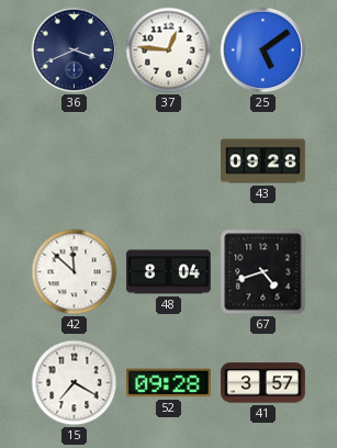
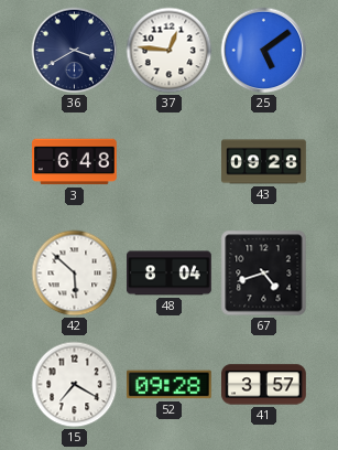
36: 3:41 -> 3:40
3: none -> 6:48
42: 11:52 -> 5:52
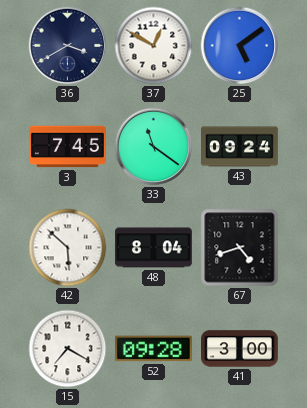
37: 12:46 -> 12:50
3: 6:48 -> 7:45
33: none -> 11:21
43: 09:28 -> 09:24
41: 3:57 -> 3:00
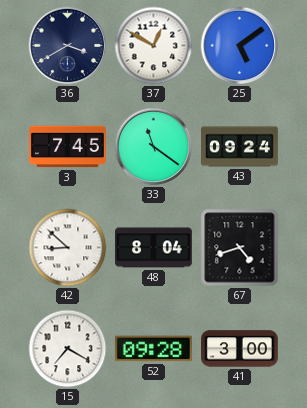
42: 5:52 -> 8:52
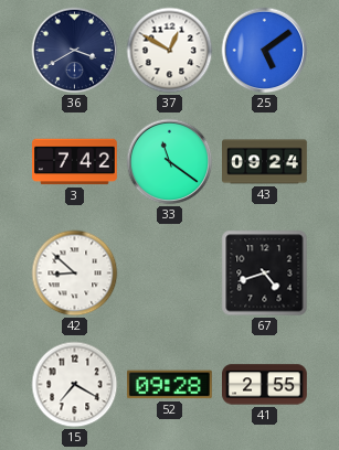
3: 7:45 -> 7:42
48: 8:04 -> none
41: 3:00 -> 2:55
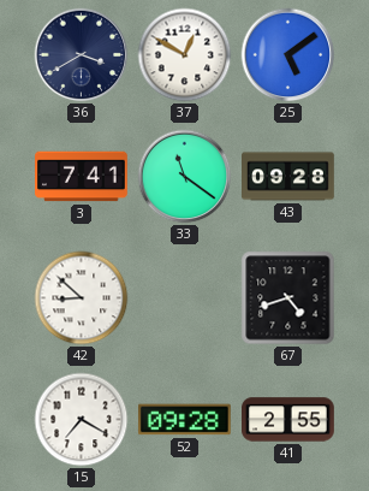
3: 7:42 -> 7:41
43: 09:24 -> 09:28
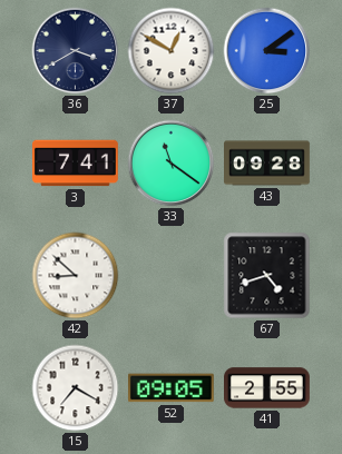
25: 5:09 -> 3:09
52: 09:28 -> 09:05
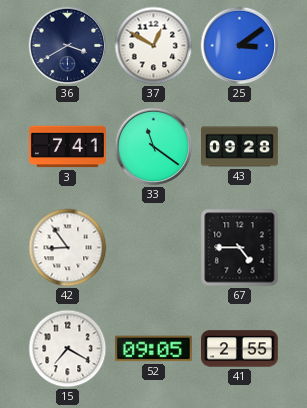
42: 8:52 -> 8:54
67: 4:42 -> 4:45
